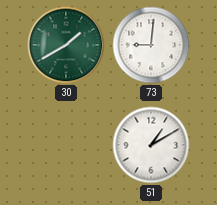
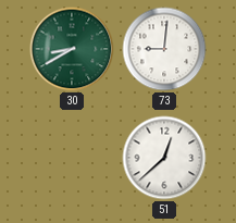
30: 1:40 -> 8:40
51: 1:10 -> 12:38
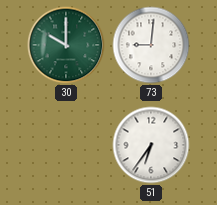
30: 8:40 -> 10:00
51: 12:38 -> 6:36
